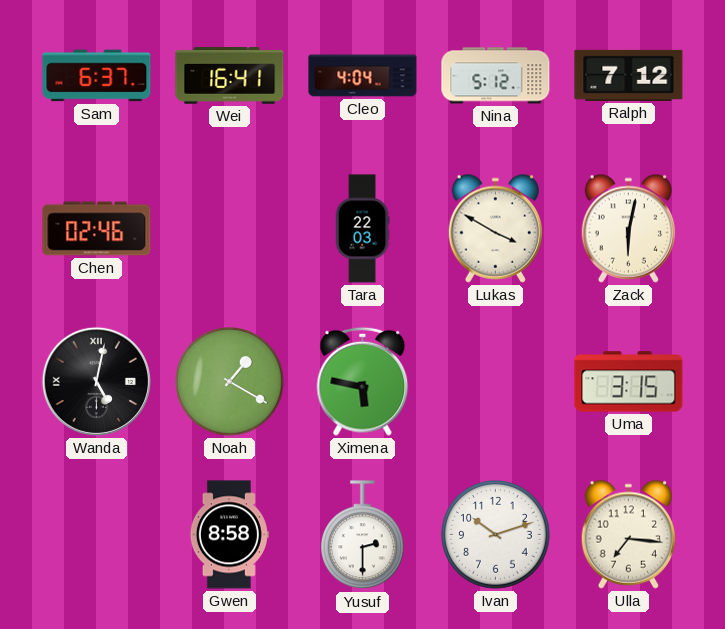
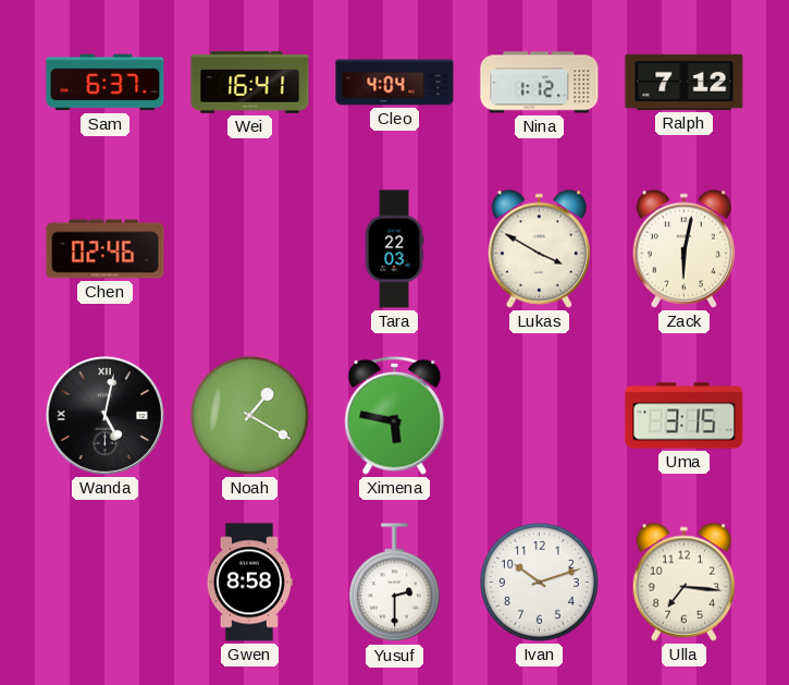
Nina: 5:12 -> 1:12
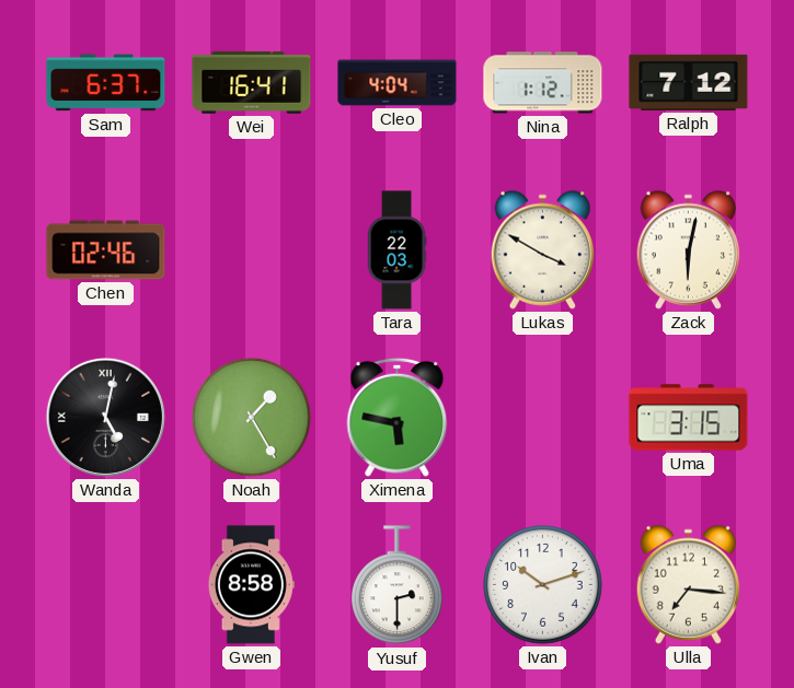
Noah: 1:20 -> 1:25
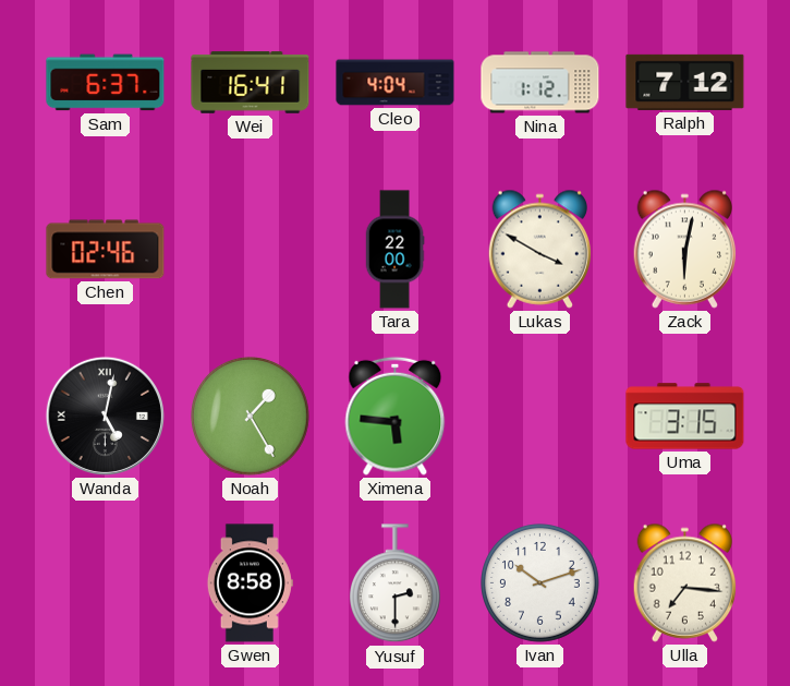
Tara: 22:03 -> 22:00
Ximena: 5:47 -> 5:46
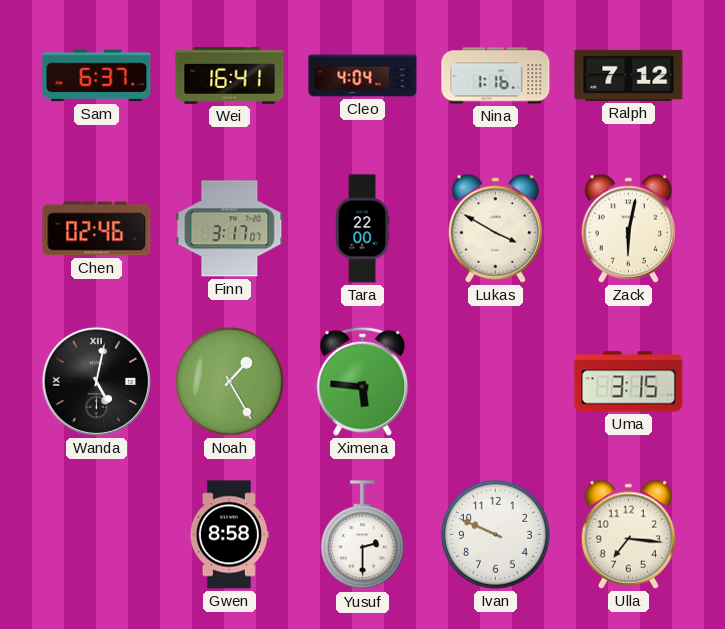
Nina: 1:12 -> 1:16
Finn: none -> 3:17
Ivan: 10:12 -> 9:49
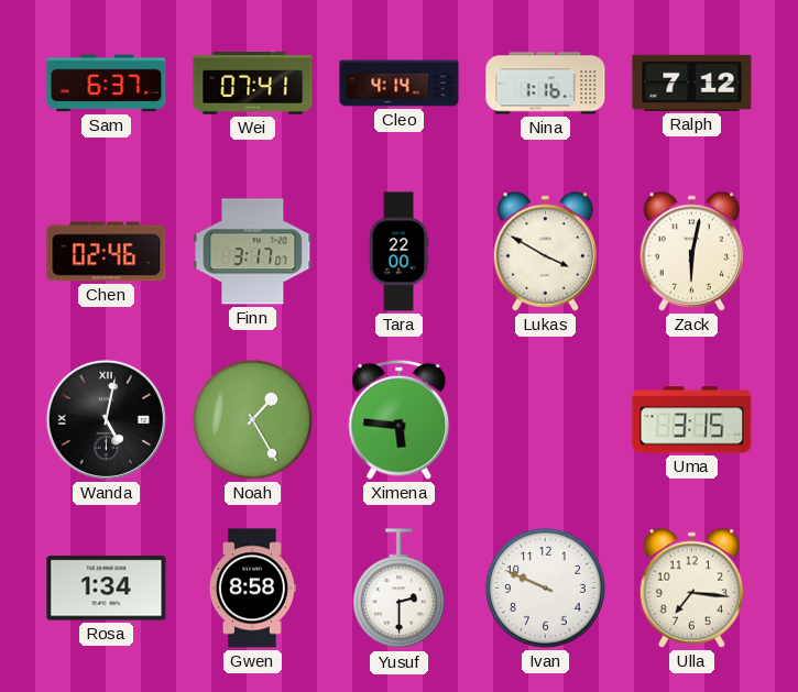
Wei: 16:41 -> 07:41
Cleo: 4:04 -> 4:14
Rosa: none -> 1:34
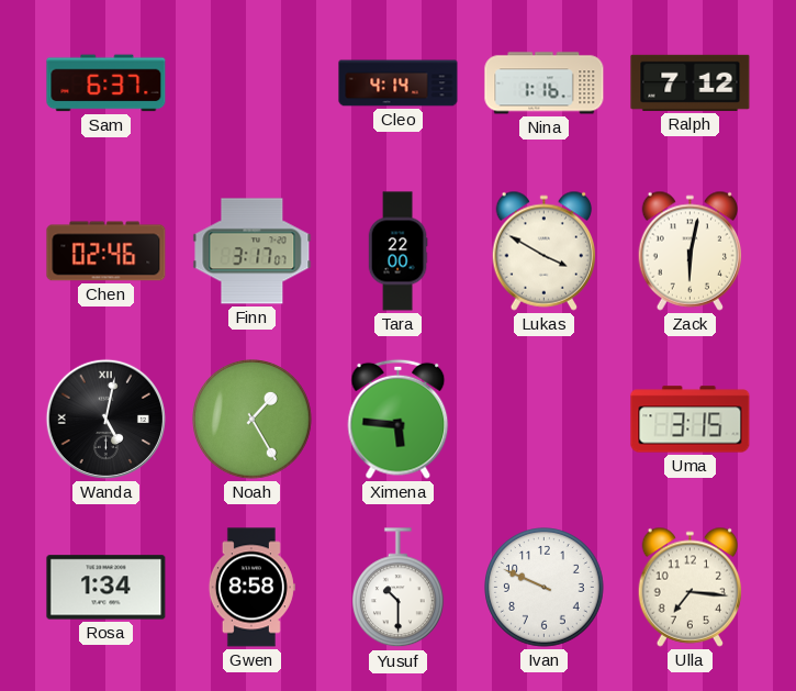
Wei: 07:41 -> none
Yusuf: 2:30 -> 10:30
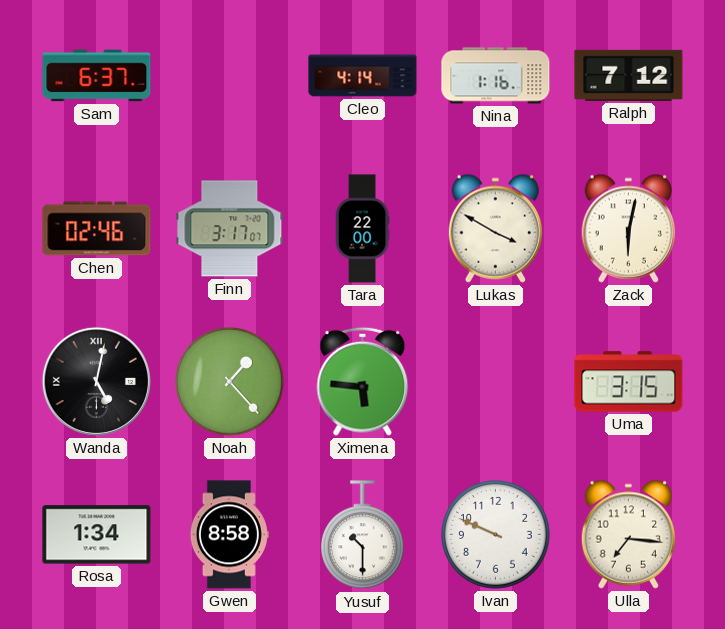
Noah: 1:25 -> 1:23
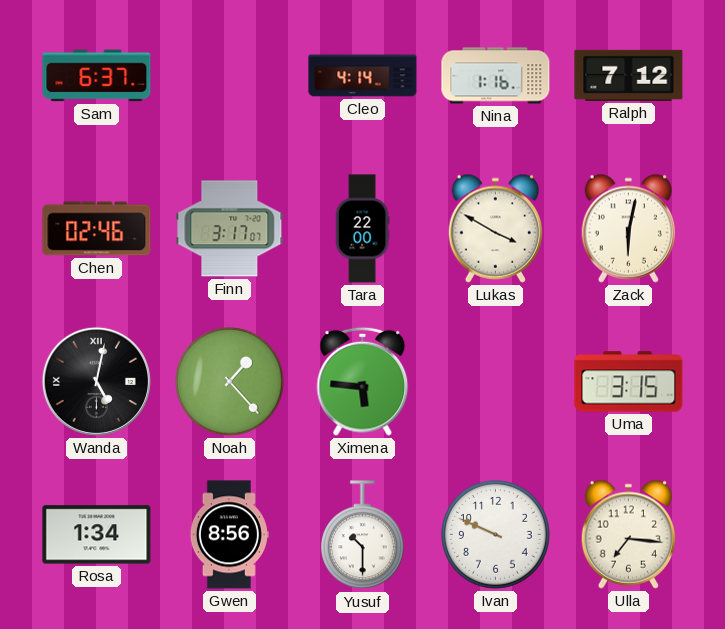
Gwen: 8:58 -> 8:56
